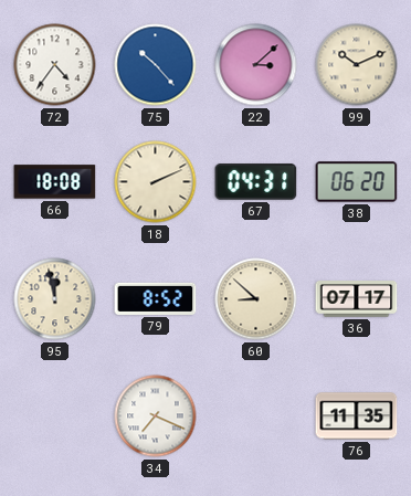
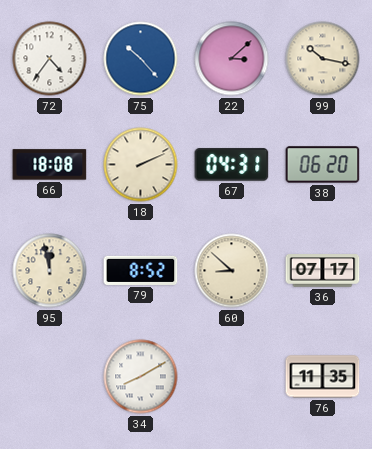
99: 10:11 -> 10:17
34: 7:19 -> 8:10
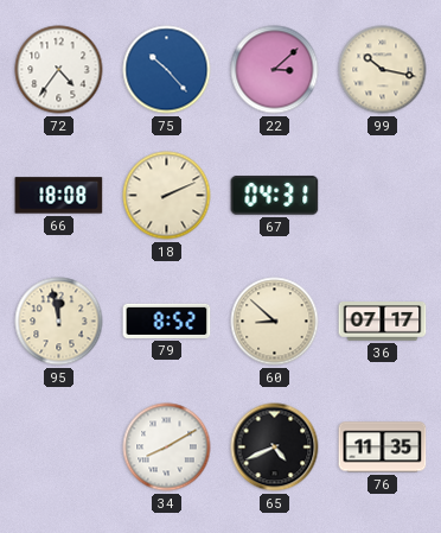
38: 06:20 -> none
65: none -> 4:41
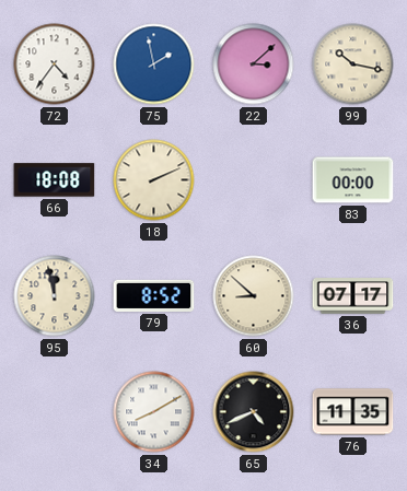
75: 10:23 -> 1:58
67: 04:31 -> none
83: none -> 00:00
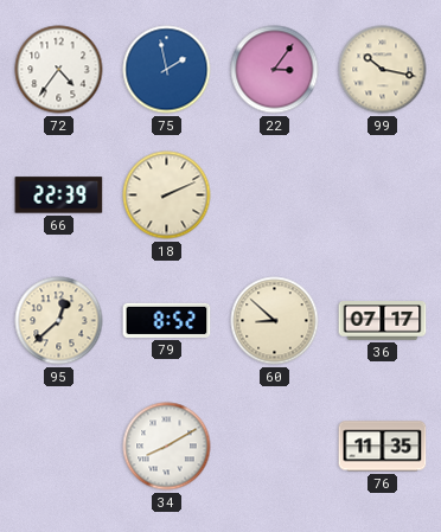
22: 3:08 -> 3:06
66: 18:08 -> 22:39
83: 00:00 -> none
95: 11:58 -> 12:38
65: 4:41 -> none
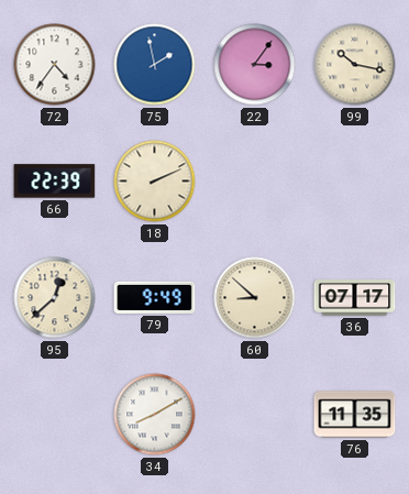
79: 8:52 -> 9:49
